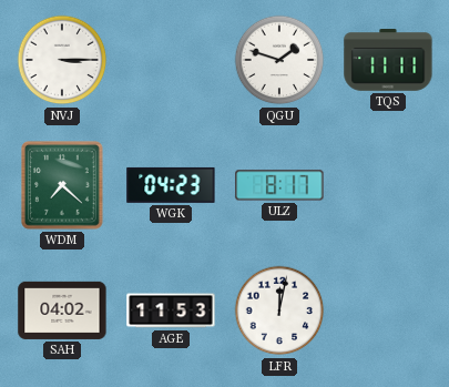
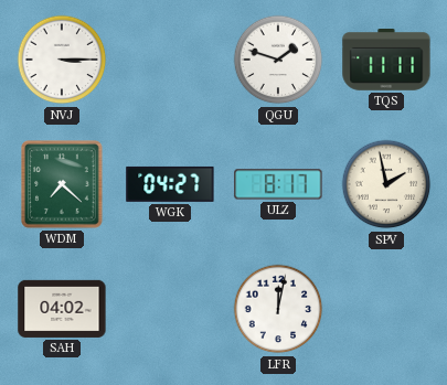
WGK: 04:23 -> 04:27
SPV: none -> 1:58
AGE: 11:53 -> none
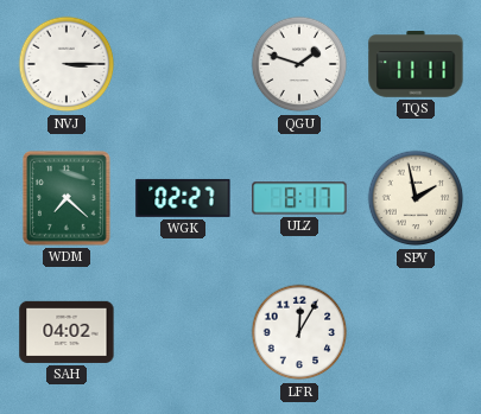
WGK: 04:27 -> 02:27
LFR: 12:02 -> 12:05
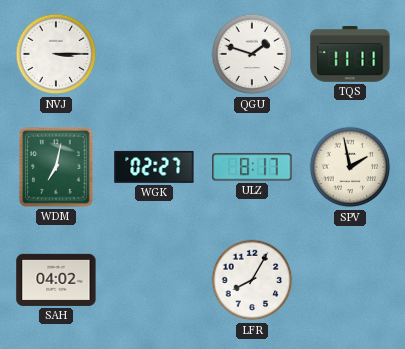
WDM: 7:22 -> 7:02
LFR: 12:05 -> 8:05
